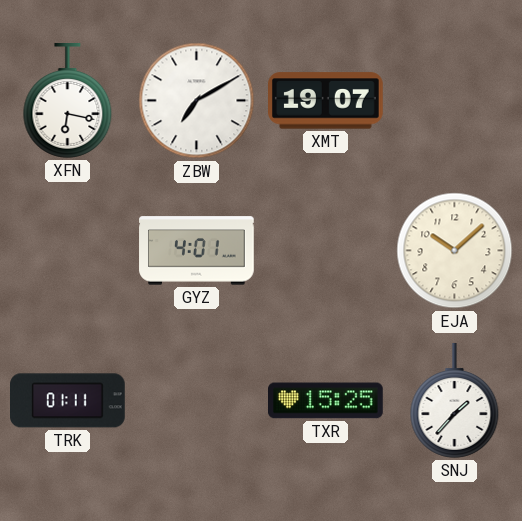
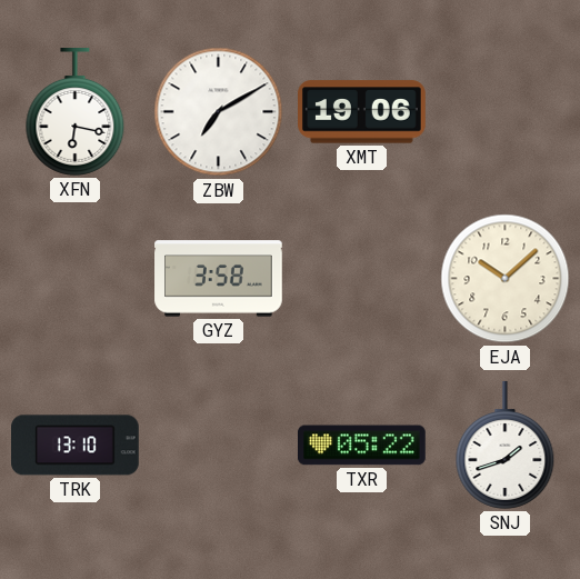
XMT: 19:07 -> 19:06
GYZ: 4:01 -> 3:58
TRK: 01:11 -> 13:10
TXR: 15:25 -> 05:22
SNJ: 1:37 -> 1:42
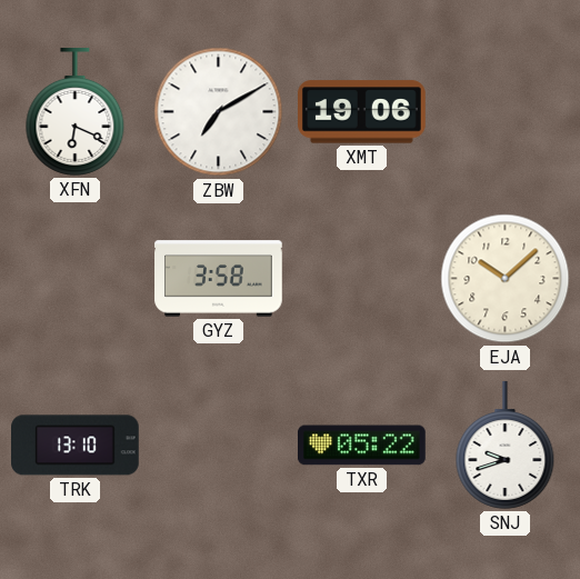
XFN: 6:17 -> 6:19
SNJ: 1:42 -> 9:42
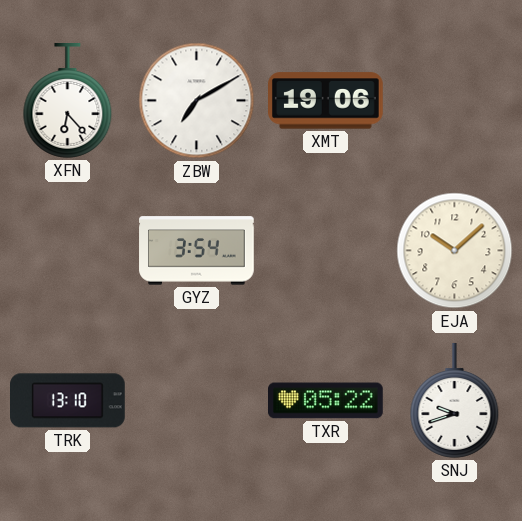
XFN: 6:19 -> 6:23
GYZ: 3:58 -> 3:54
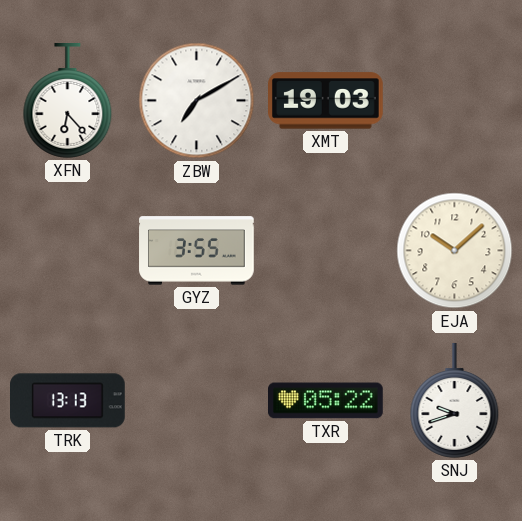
XMT: 19:06 -> 19:03
GYZ: 3:54 -> 3:55
TRK: 13:10 -> 13:13
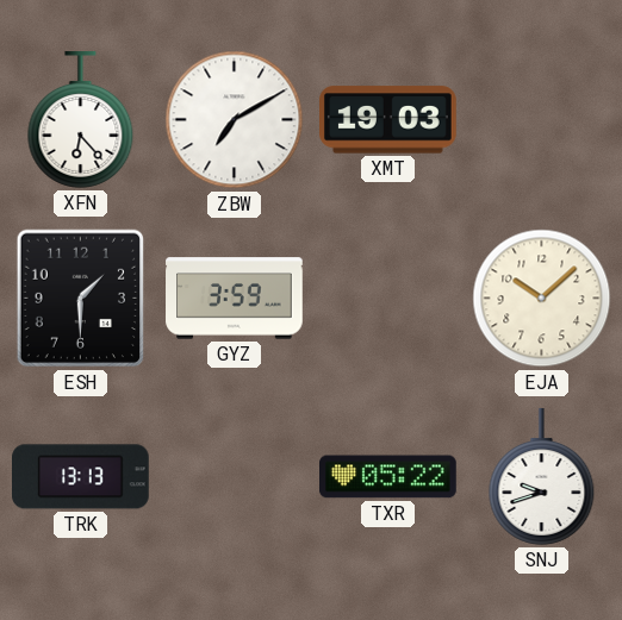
ESH: none -> 1:30
GYZ: 3:55 -> 3:59
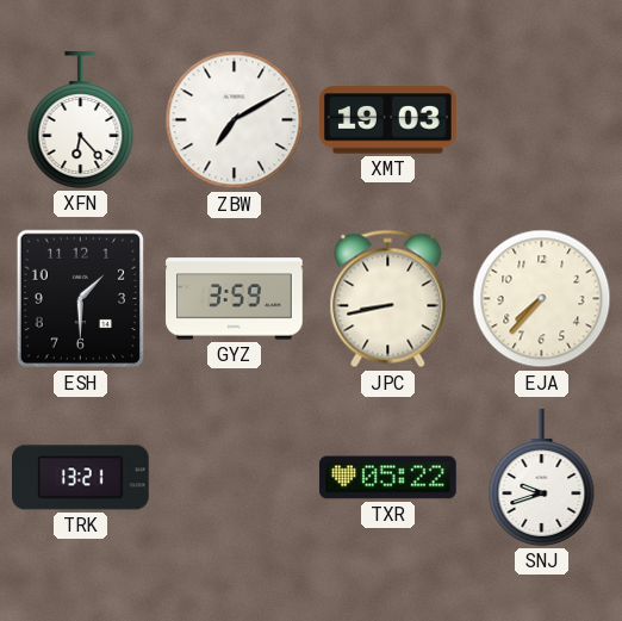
JPC: none -> 8:43
EJA: 10:08 -> 7:37
TRK: 13:13 -> 13:21
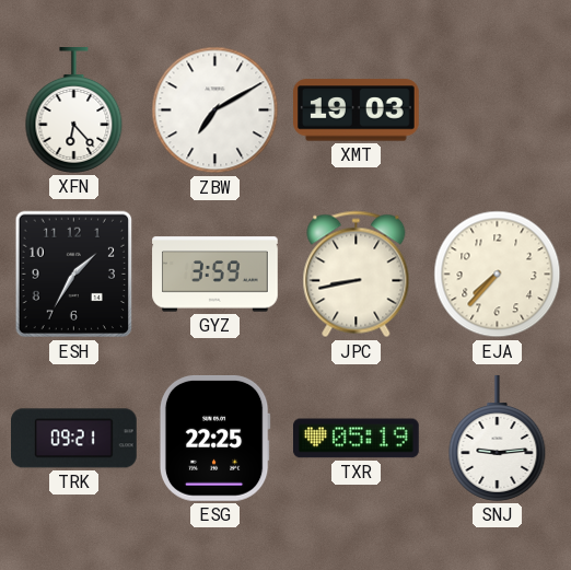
ESH: 1:30 -> 1:35
TRK: 13:21 -> 09:21
ESG: none -> 22:25
TXR: 05:22 -> 05:19
SNJ: 9:42 -> 9:14
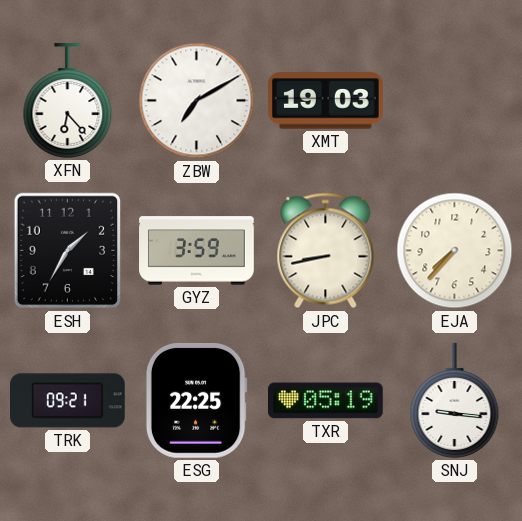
SNJ: 9:14 -> 9:16
